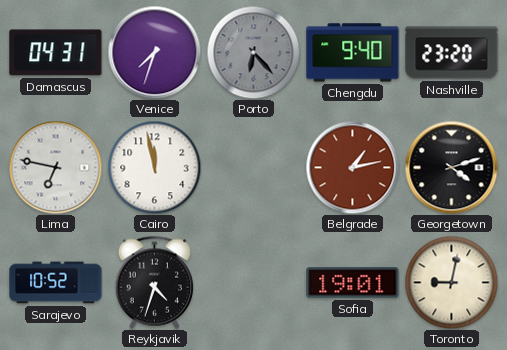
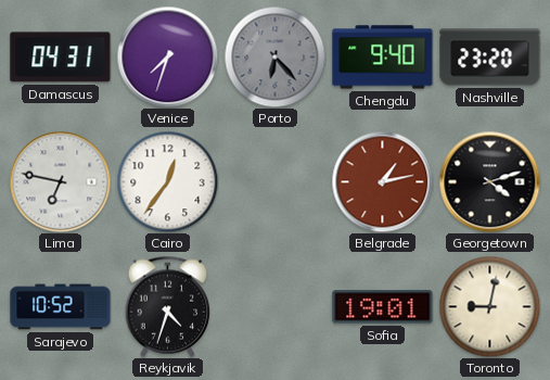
Cairo: 11:58 -> 12:36
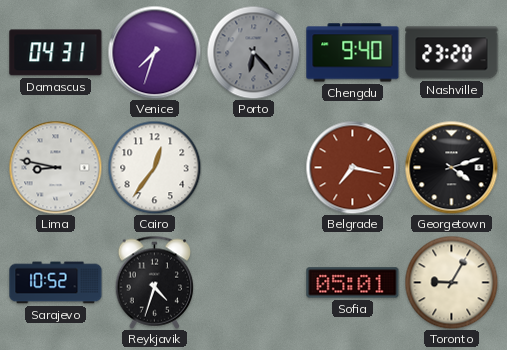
Lima: 6:47 -> 8:47
Belgrade: 1:13 -> 7:17
Sofia: 19:01 -> 05:01
Toronto: 9:02 -> 9:05
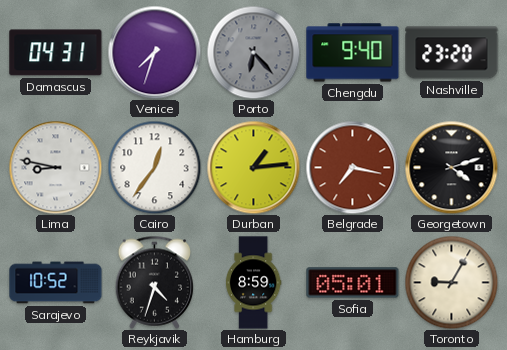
Durban: none -> 1:14
Hamburg: none -> 8:59
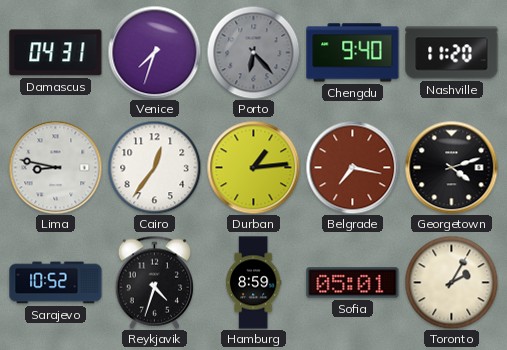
Nashville: 23:20 -> 11:20
Toronto: 9:05 -> 2:05
